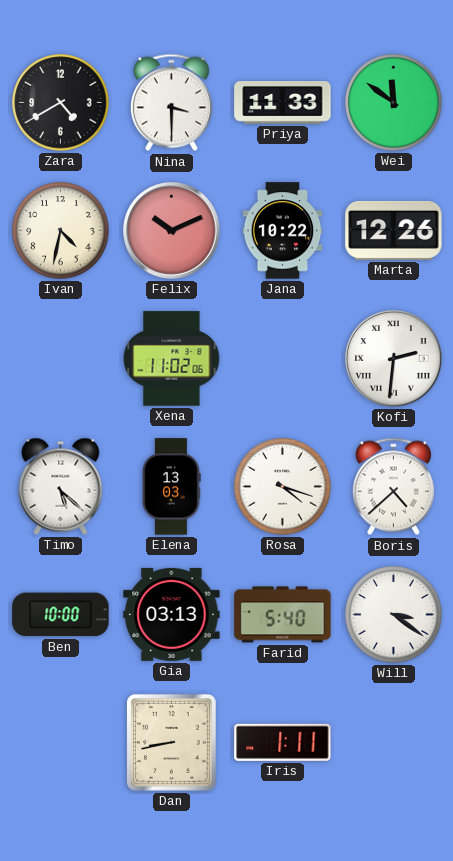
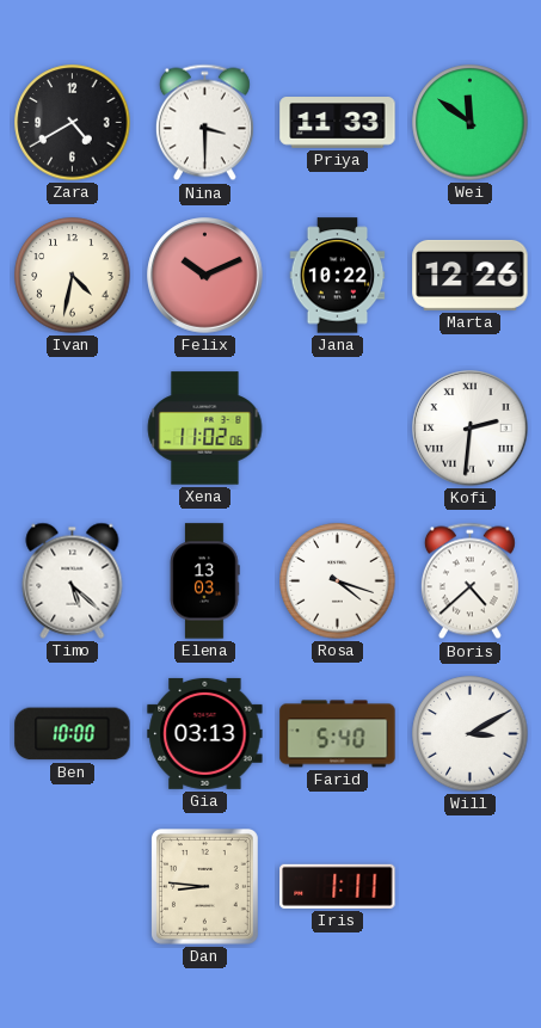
Will: 3:21 -> 3:10
Dan: 8:43 -> 8:46
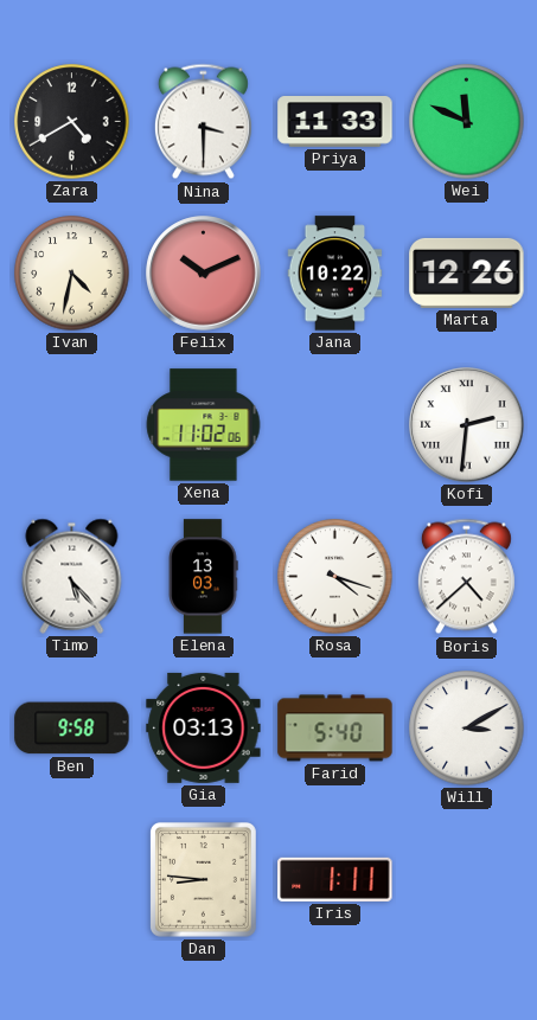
Wei: 11:51 -> 11:49
Timo: 5:22 -> 5:23
Ben: 10:00 -> 9:58
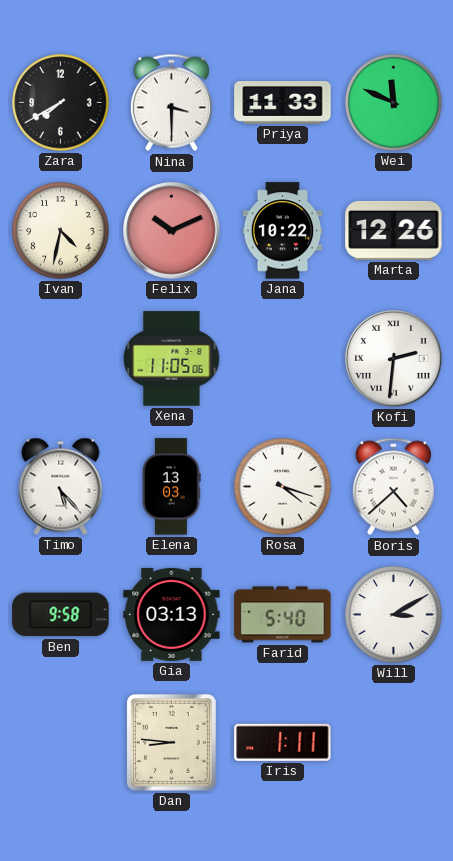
Zara: 4:40 -> 7:40
Xena: 11:02 -> 11:05
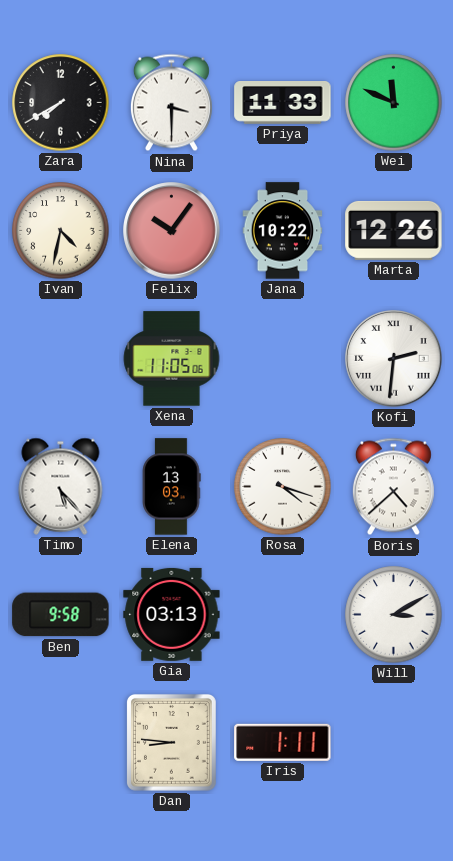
Felix: 10:11 -> 10:06
Farid: 5:40 -> none
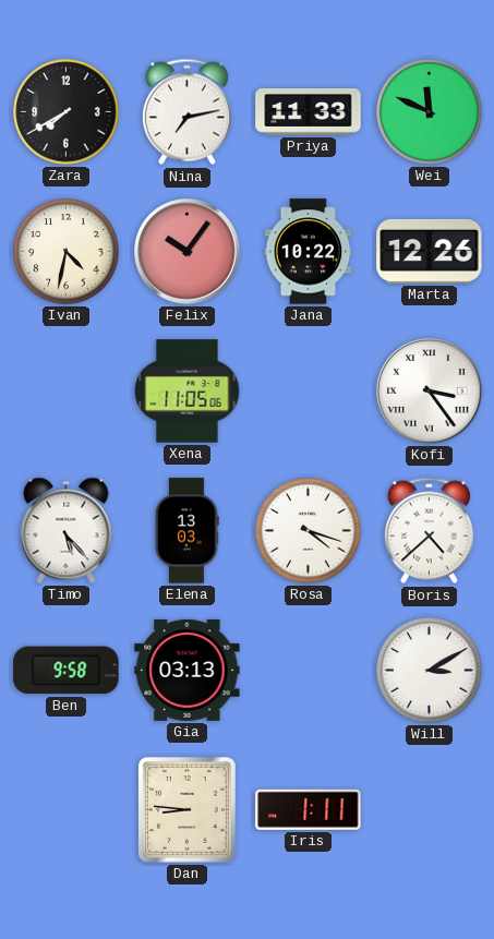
Nina: 3:30 -> 7:13
Kofi: 2:31 -> 3:24
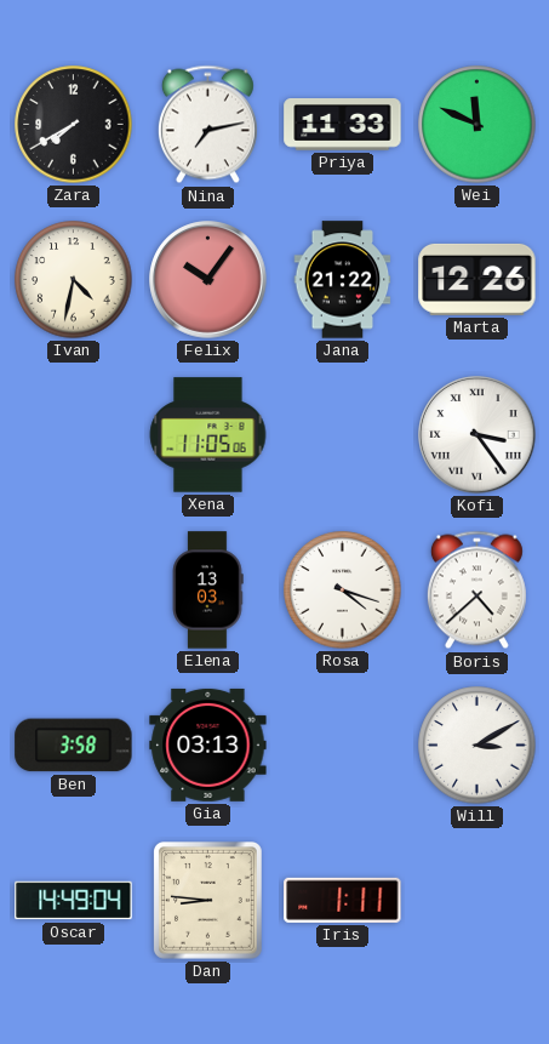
Jana: 10:22 -> 21:22
Timo: 5:23 -> none
Ben: 9:58 -> 3:58
Oscar: none -> 14:49
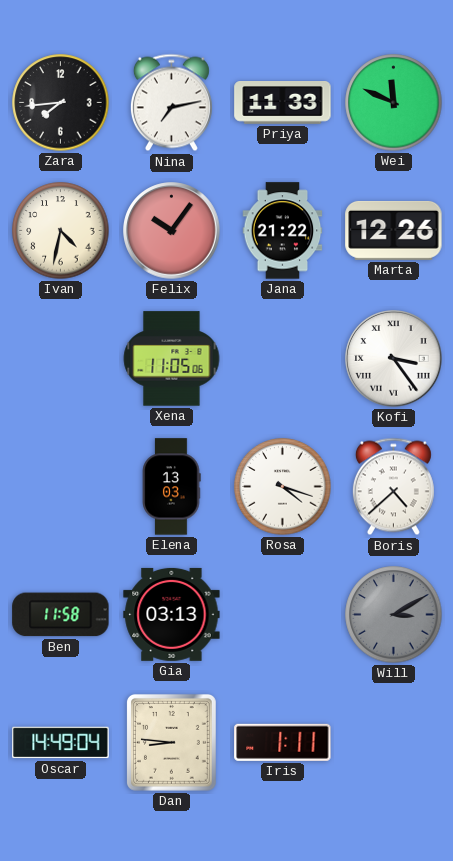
Zara: 7:40 -> 7:44
Ben: 3:58 -> 11:58
Will dial: white -> grey
